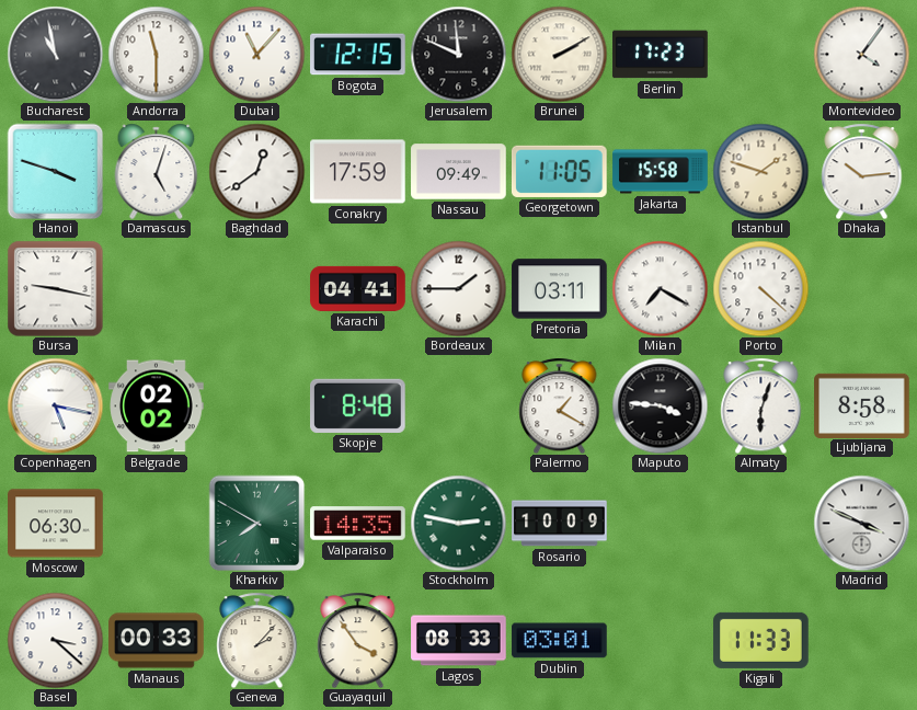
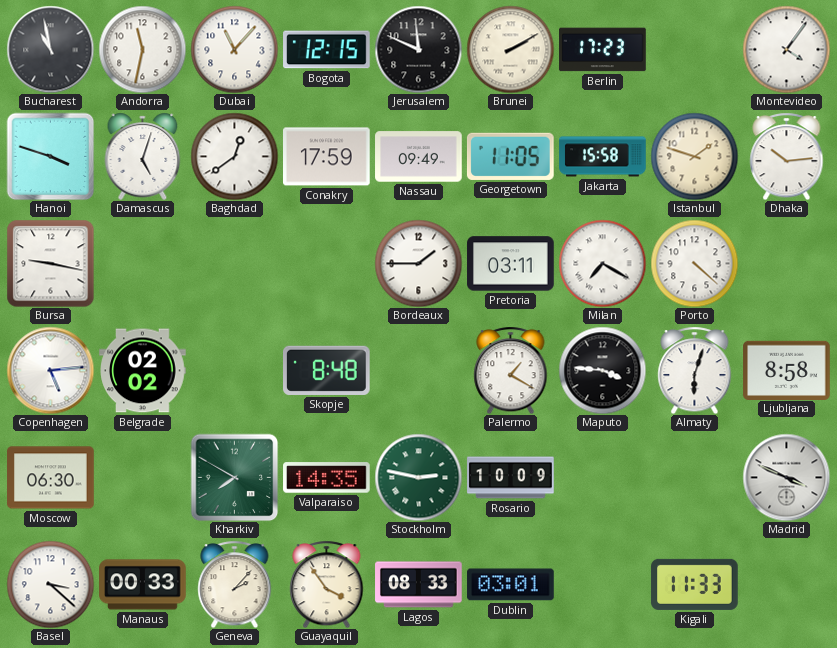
Andorra: 11:30 -> 11:32
Karachi: 04:41 -> none
Copenhagen: 5:17 -> 5:14
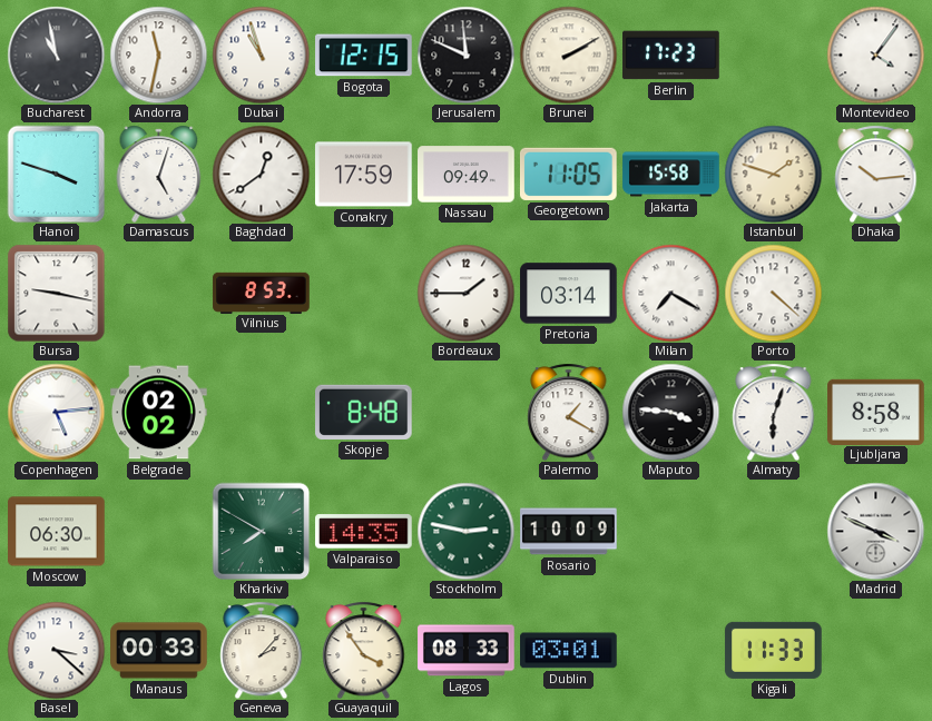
Dubai: 11:07 -> 10:57
Vilnius: none -> 8:53
Pretoria: 03:11 -> 03:14
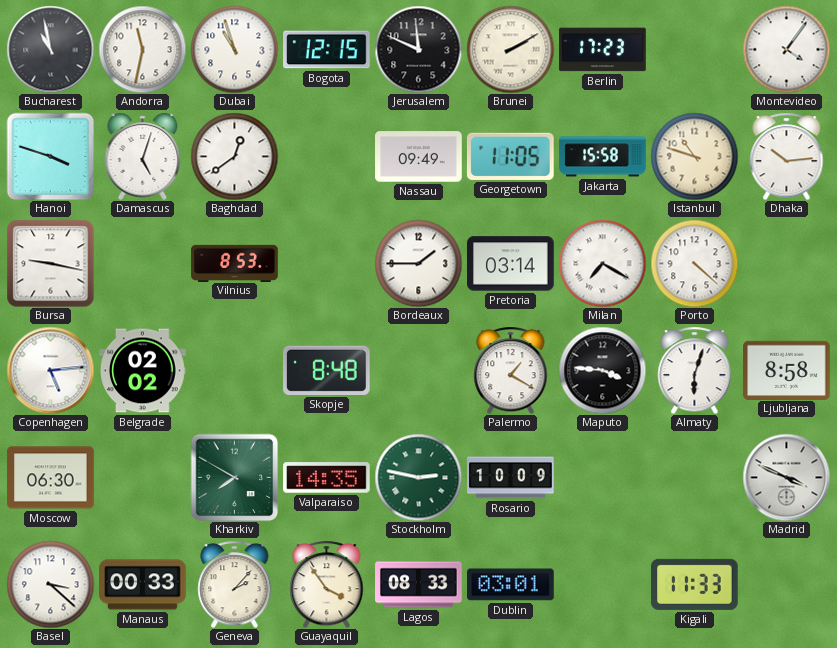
Conakry: 17:59 -> none
Istanbul: 1:48 -> 10:48
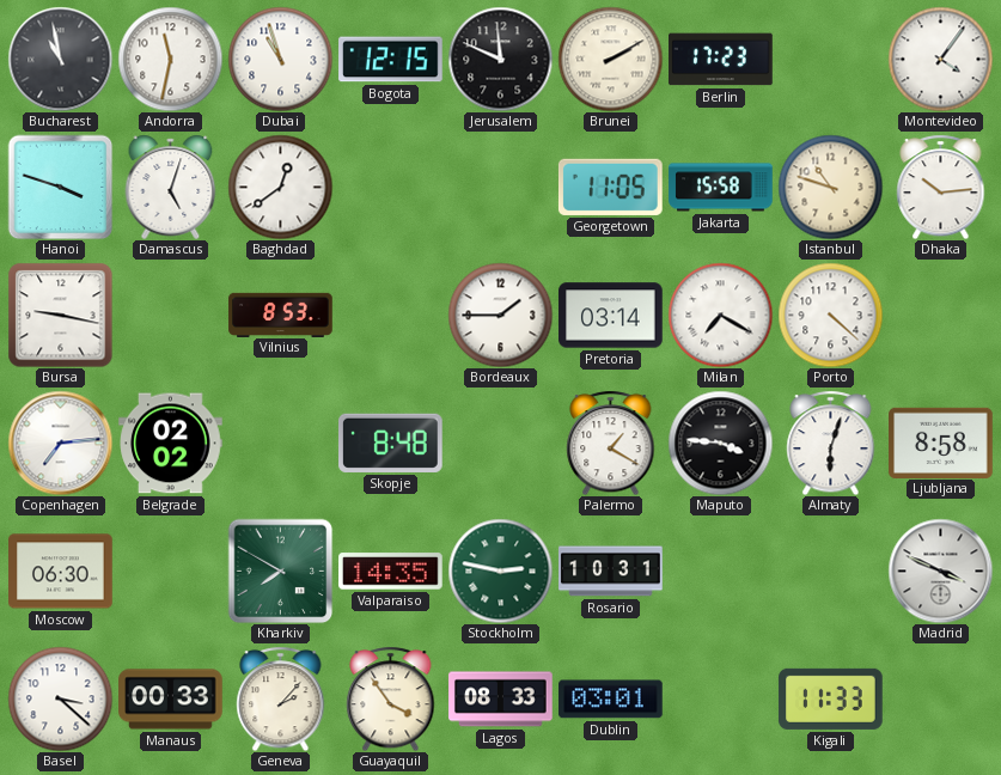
Nassau: 09:49 -> none
Copenhagen: 5:14 -> 7:14
Rosario: 10:09 -> 10:31
